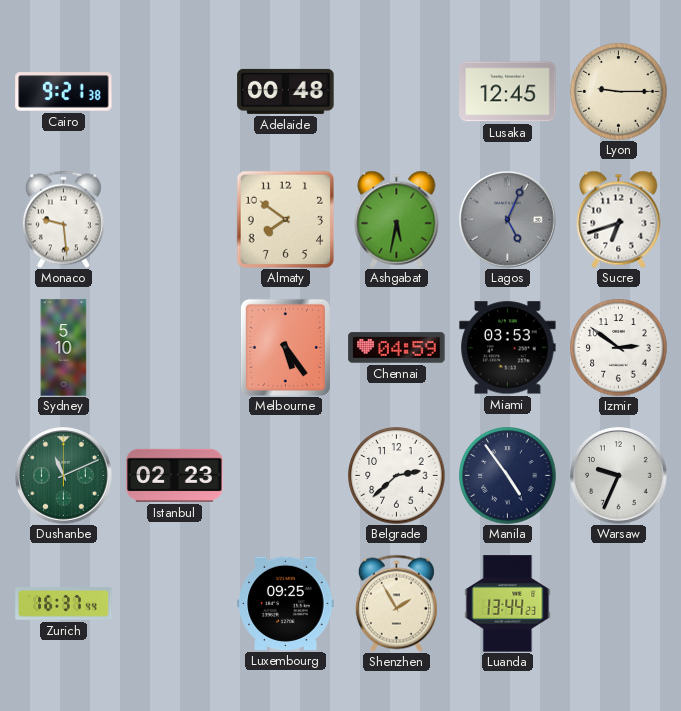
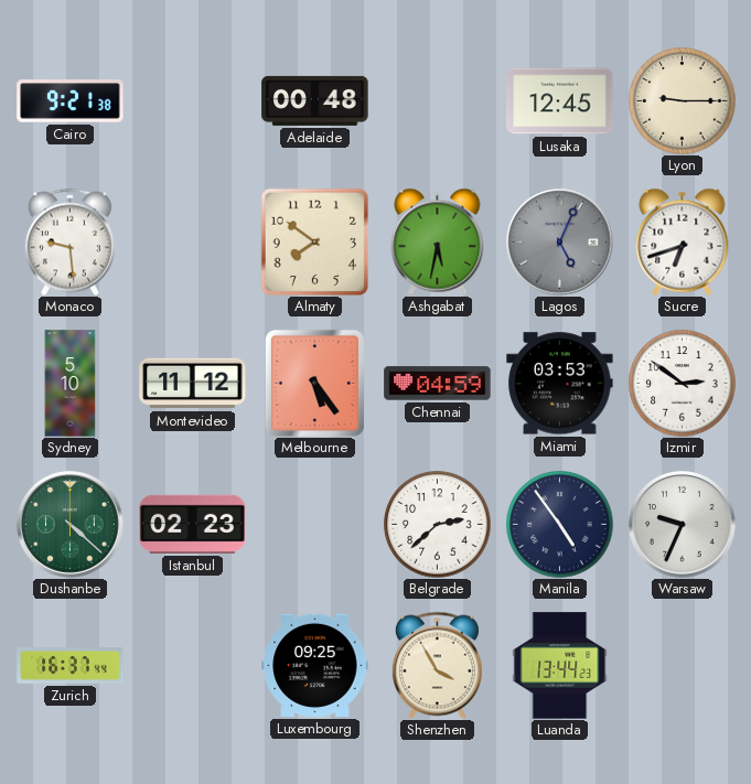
Montevideo: none -> 11:12
Dushanbe: 11:11 -> 4:22
Shenzhen: 1:55 -> 3:55
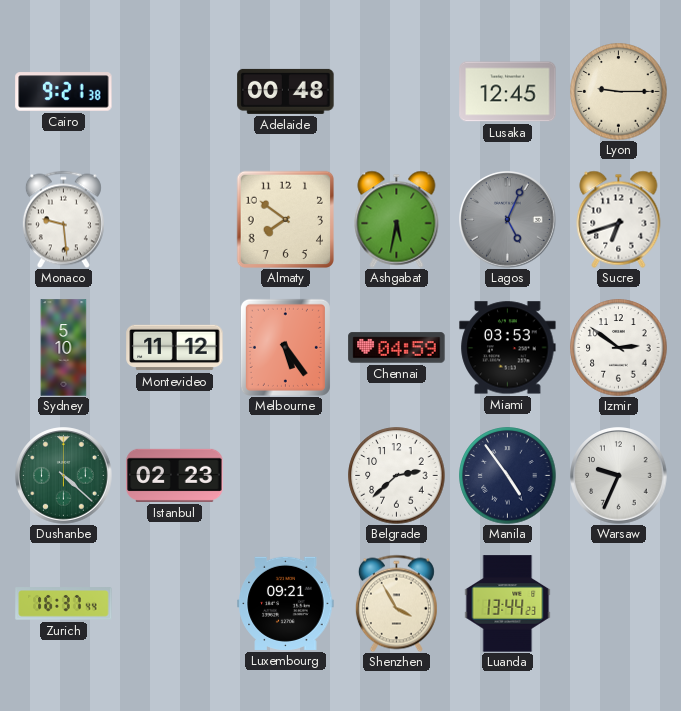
Luxembourg: 09:25 -> 09:21
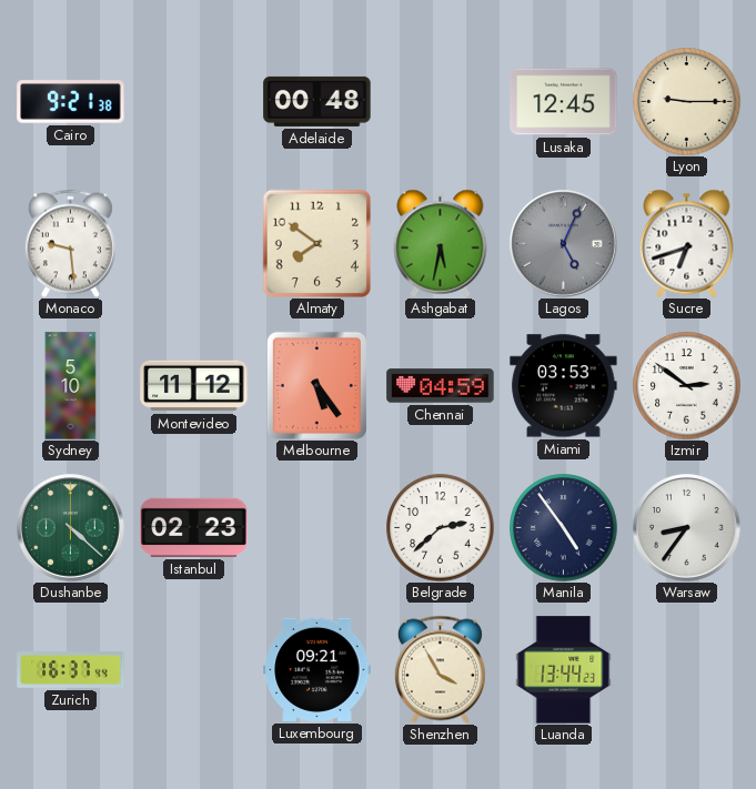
Warsaw: 9:34 -> 8:36
